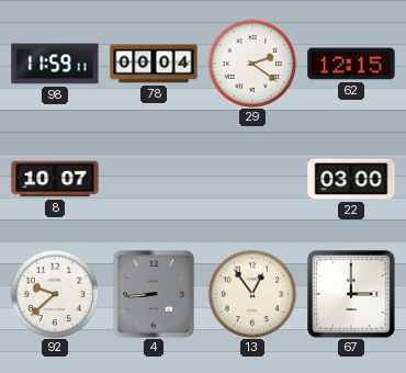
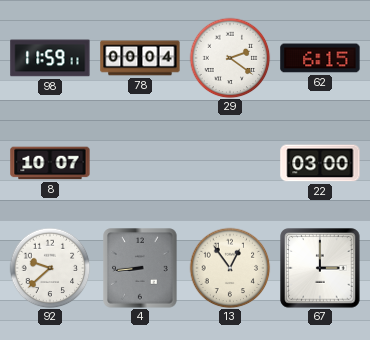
62: 12:15 -> 6:15
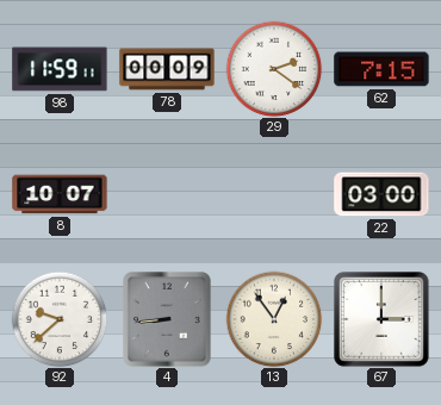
78: 00:04 -> 00:09
62: 6:15 -> 7:15
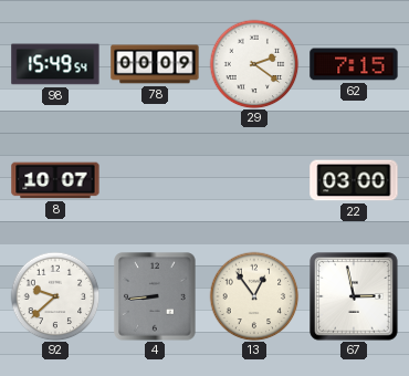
98: 11:59 -> 15:49
67: 3:00 -> 2:58
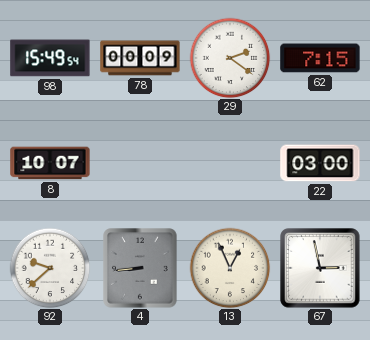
13: 12:54 -> 12:56
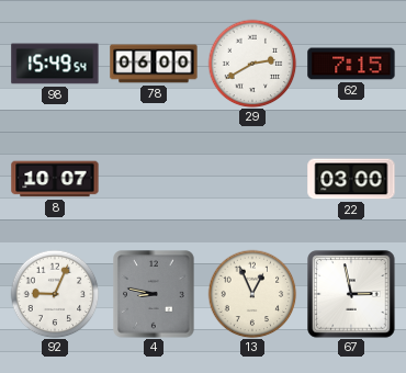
78: 00:09 -> 06:00
29: 2:21 -> 2:40
92: 9:38 -> 9:04
4: 8:44 -> 8:47
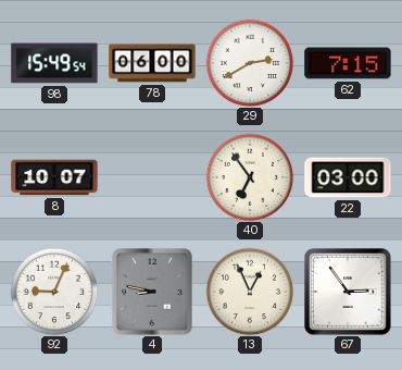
40: none -> 6:54
67: 2:58 -> 2:54
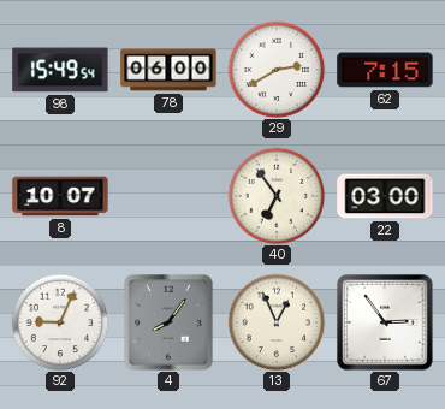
4: 8:47 -> 8:06
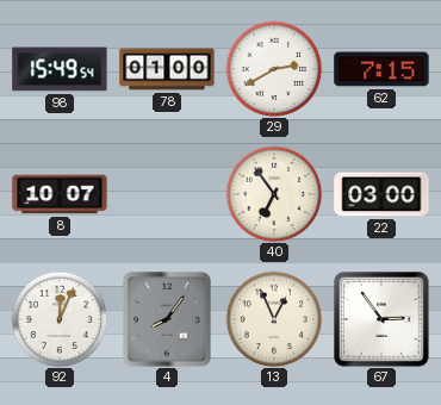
78: 06:00 -> 01:00
92: 9:04 -> 12:04
